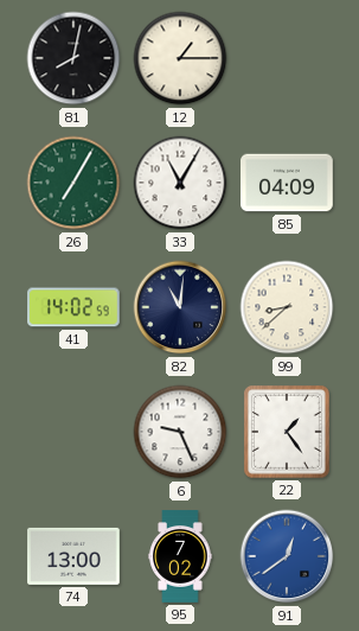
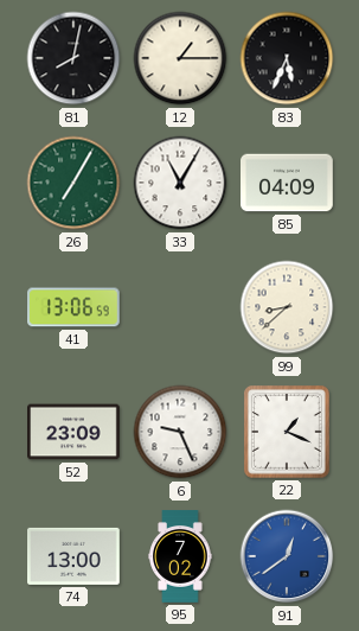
83: none -> 5:34
41: 14:02 -> 13:06
82: 11:01 -> none
52: none -> 23:09
22: 1:24 -> 1:19
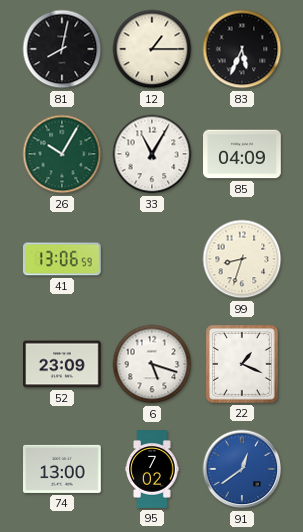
26: 7:05 -> 10:05
99: 8:38 -> 8:33
6: 9:26 -> 5:18
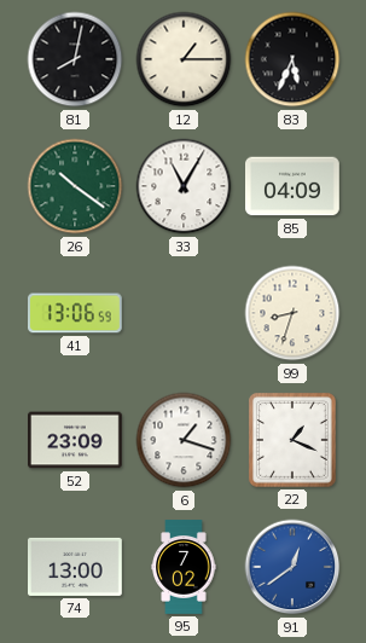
26: 10:05 -> 10:21
6: 5:18 -> 1:18
